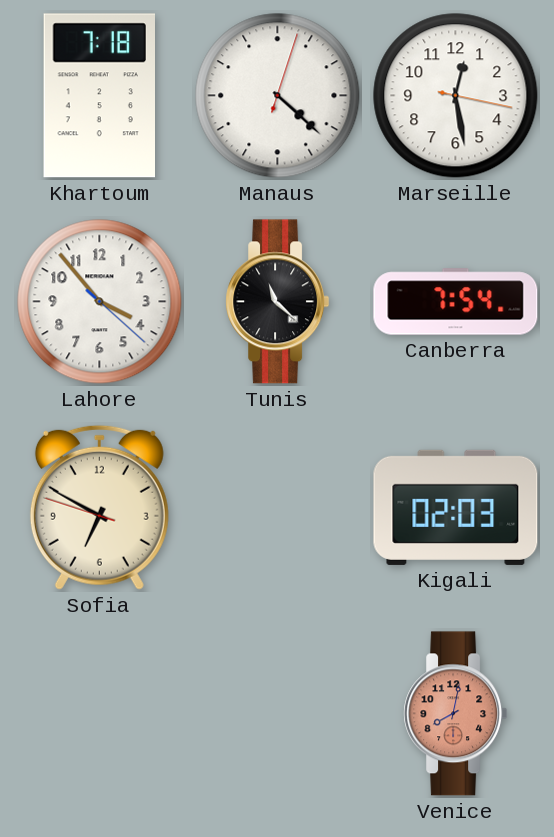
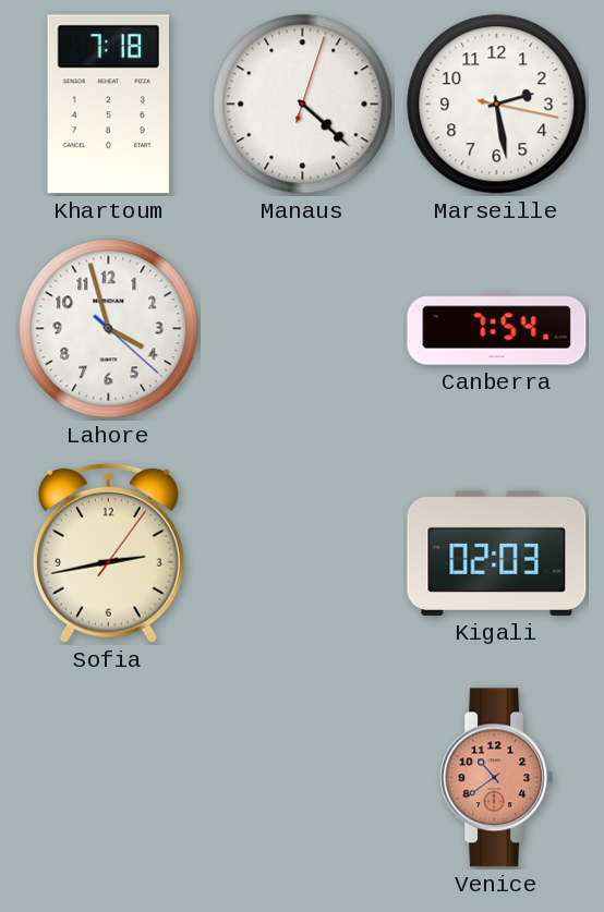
Marseille: 12:28 -> 2:28
Lahore: 3:53 -> 3:57
Tunis: 11:22 -> none
Sofia: 6:49 -> 2:43
Venice: 8:02 -> 10:39
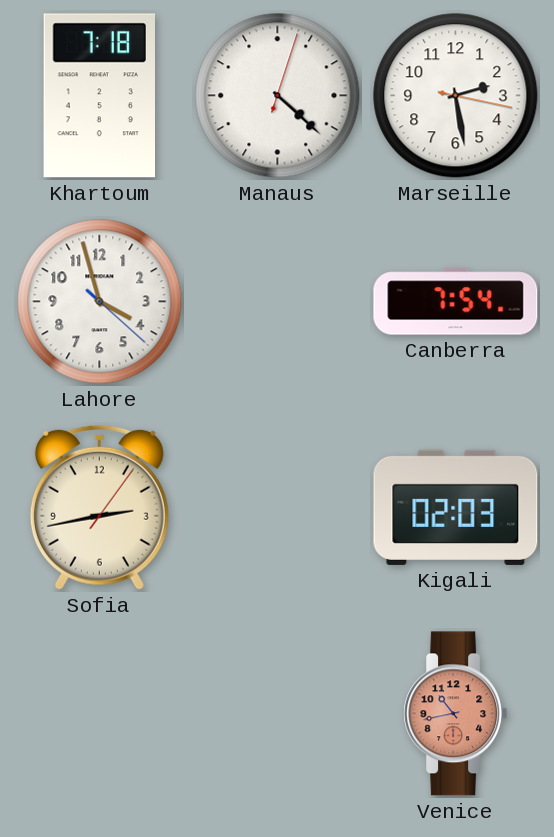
Venice: 10:39 -> 10:43
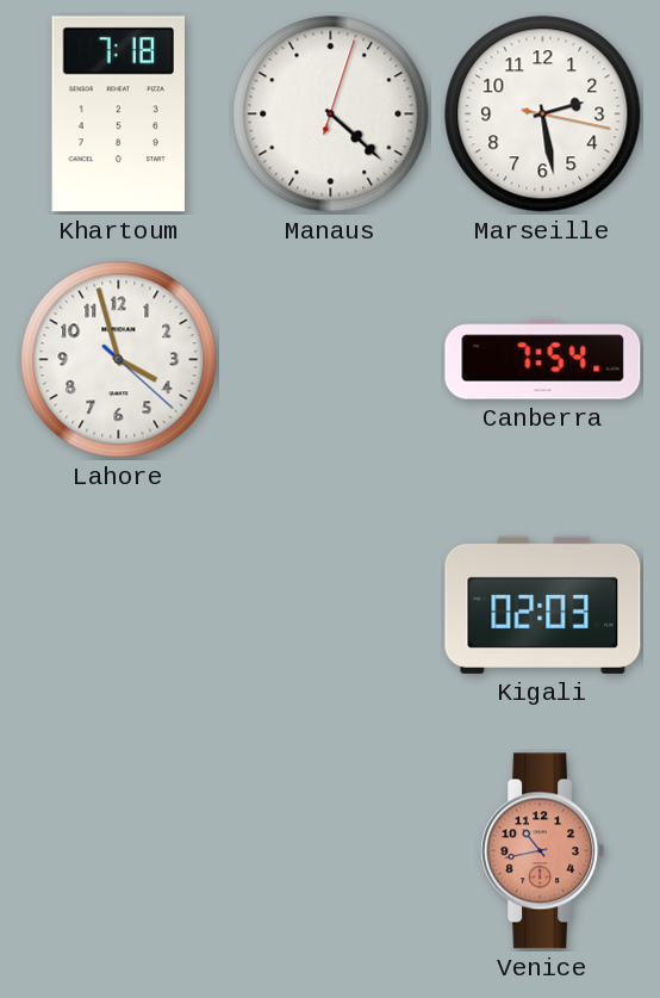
Sofia: 2:43 -> none
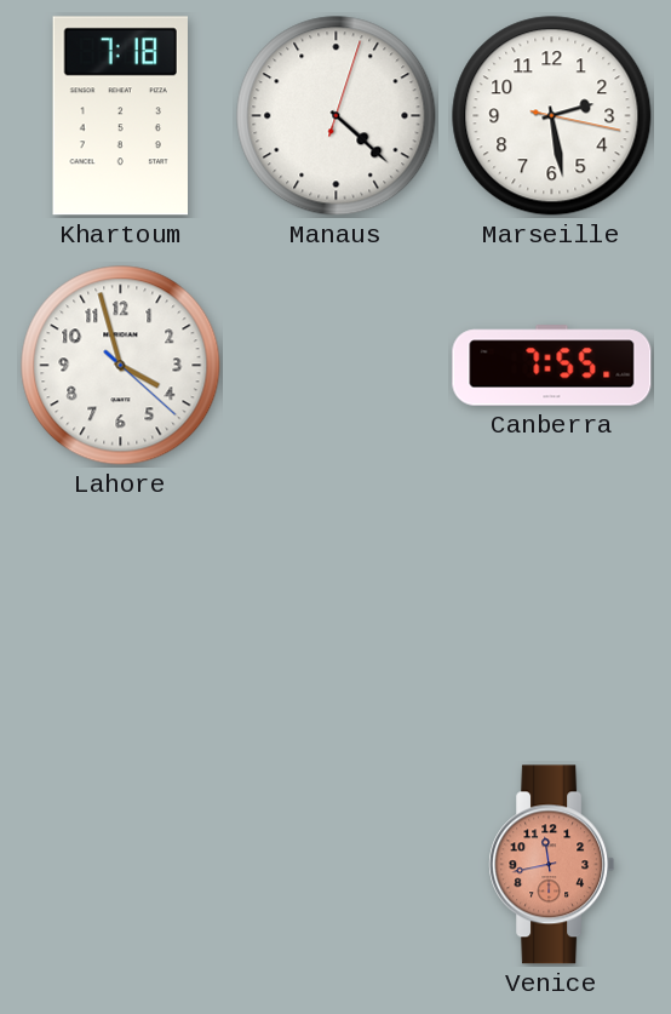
Canberra: 7:54 -> 7:55
Kigali: 02:03 -> none
Venice: 10:43 -> 11:43
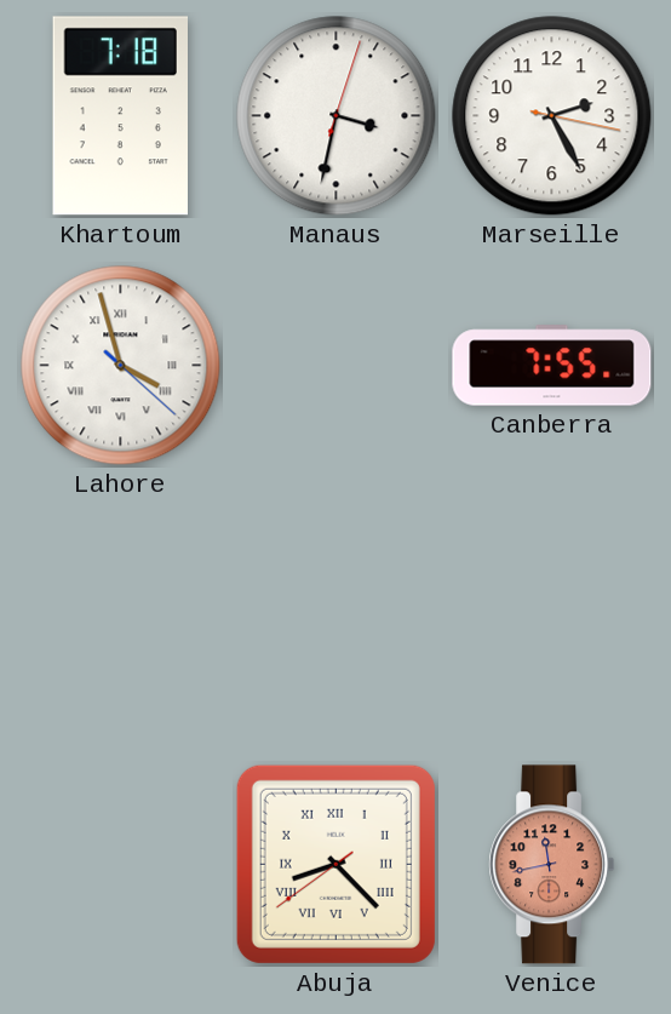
Manaus: 4:22 -> 3:32
Marseille: 2:28 -> 2:25
Lahore numerals: Arabic -> Roman
Abuja: none -> 8:22
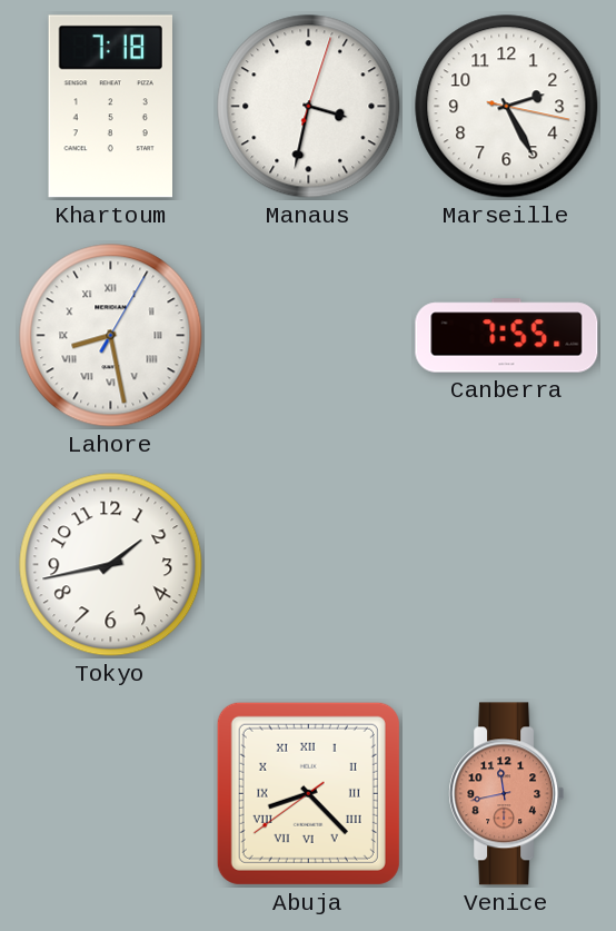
Lahore: 3:57 -> 8:28
Tokyo: none -> 1:43
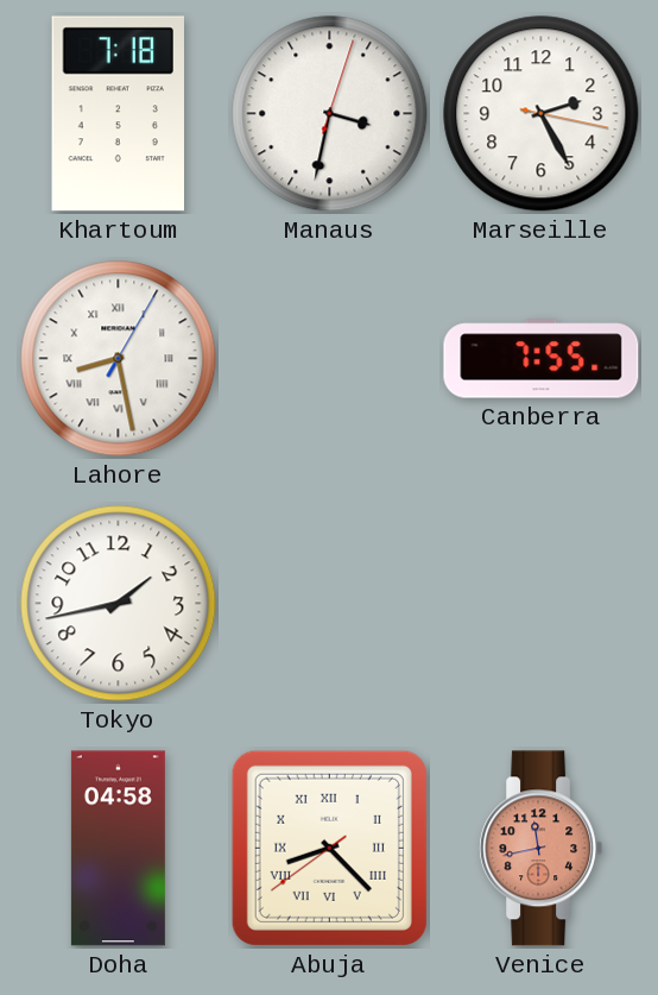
Doha: none -> 04:58
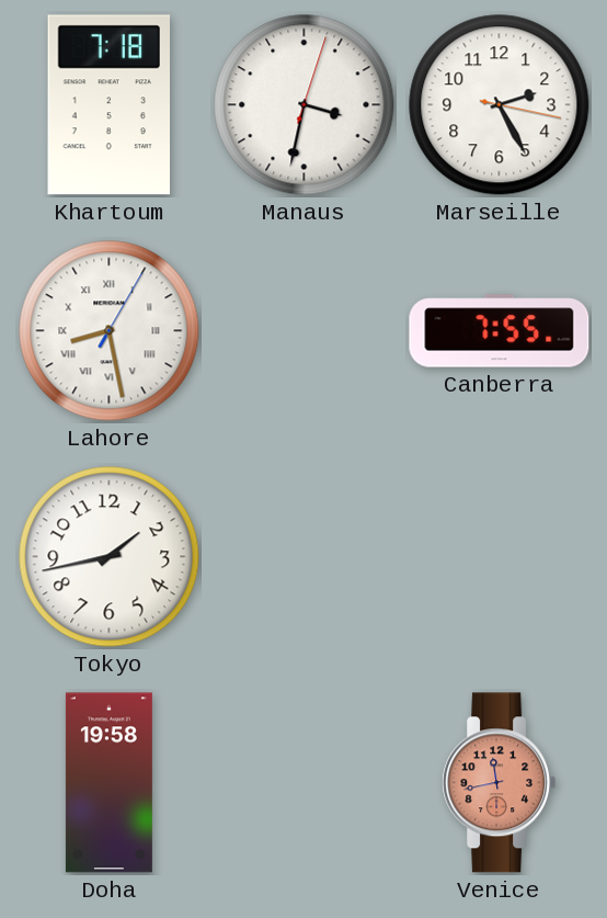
Doha: 04:58 -> 19:58
Abuja: 8:22 -> none
